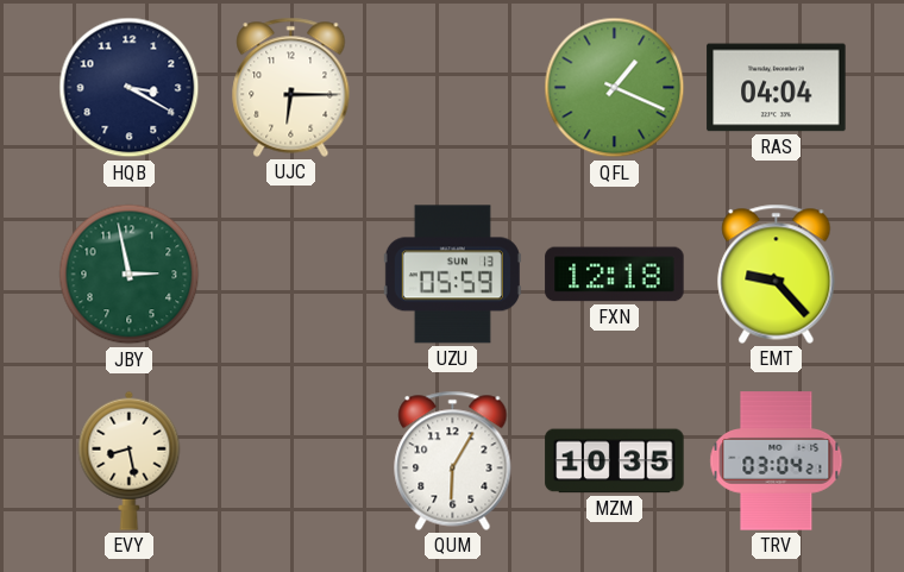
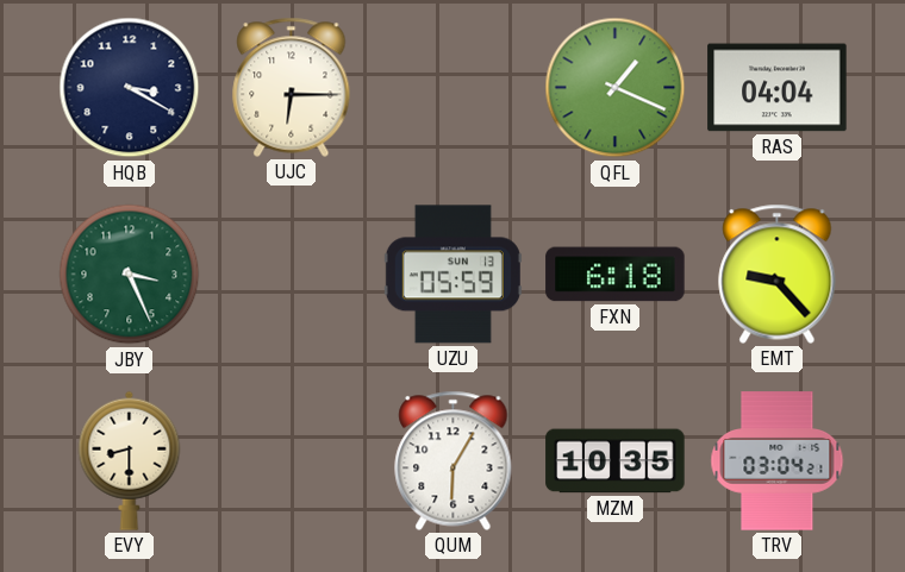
JBY: 2:58 -> 3:26
FXN: 12:18 -> 6:18
EVY: 8:28 -> 8:30
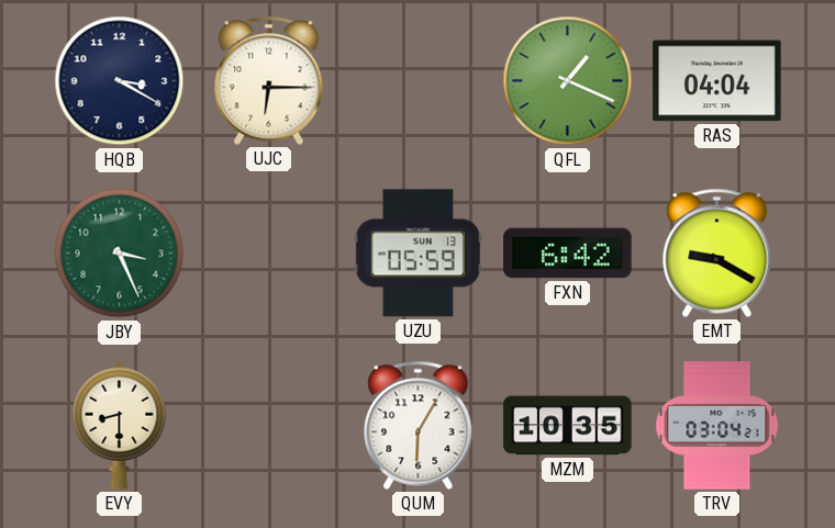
FXN: 6:18 -> 6:42
EMT: 9:23 -> 9:20
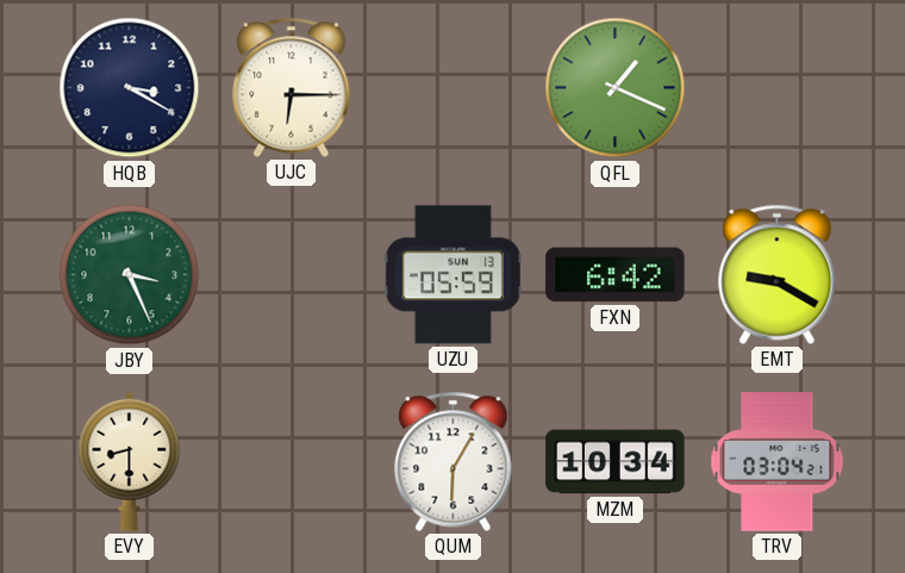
RAS: 04:04 -> none
MZM: 10:35 -> 10:34
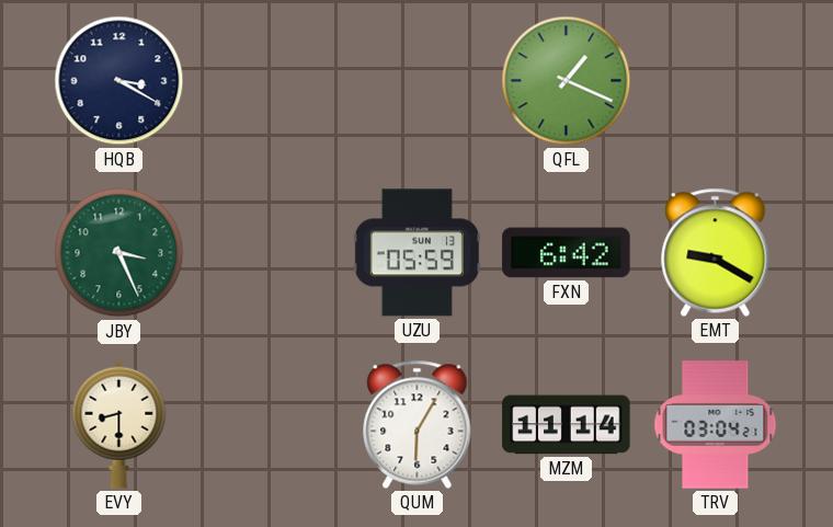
UJC: 6:15 -> none
MZM: 10:34 -> 11:14
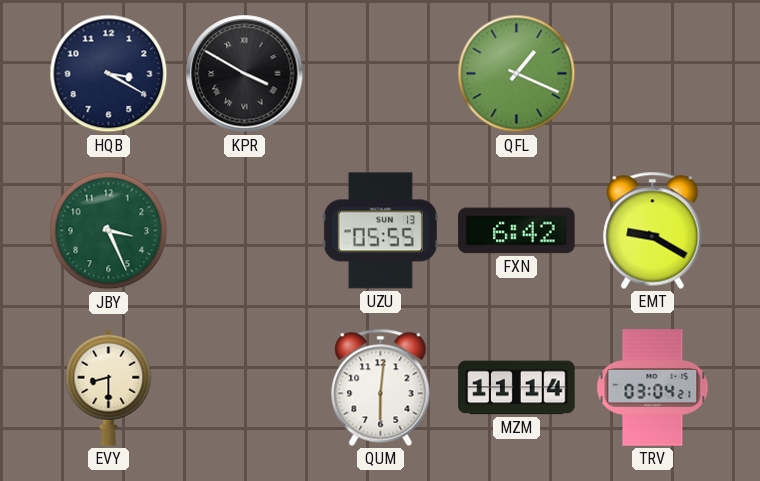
KPR: none -> 3:50
UZU: 05:59 -> 05:55
QUM: 6:05 -> 6:01
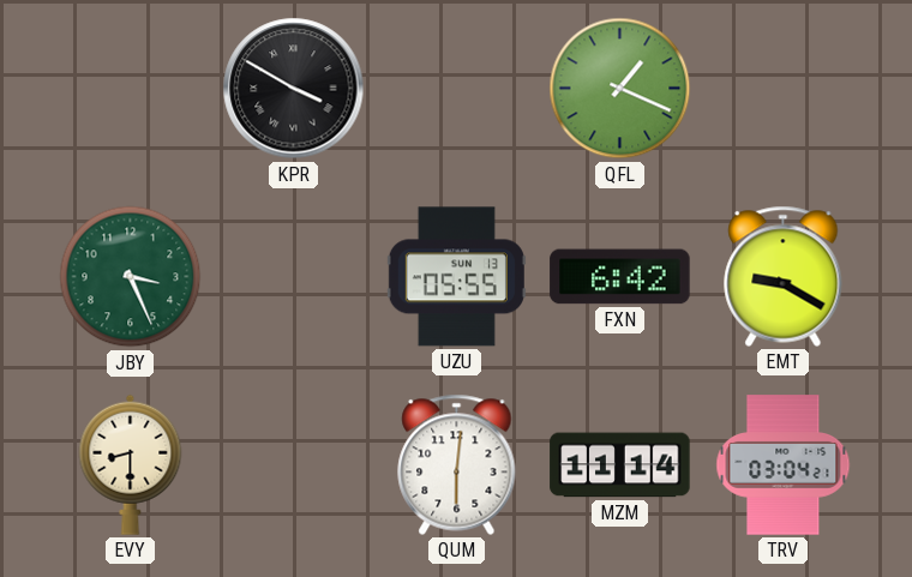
HQB: 3:20 -> none
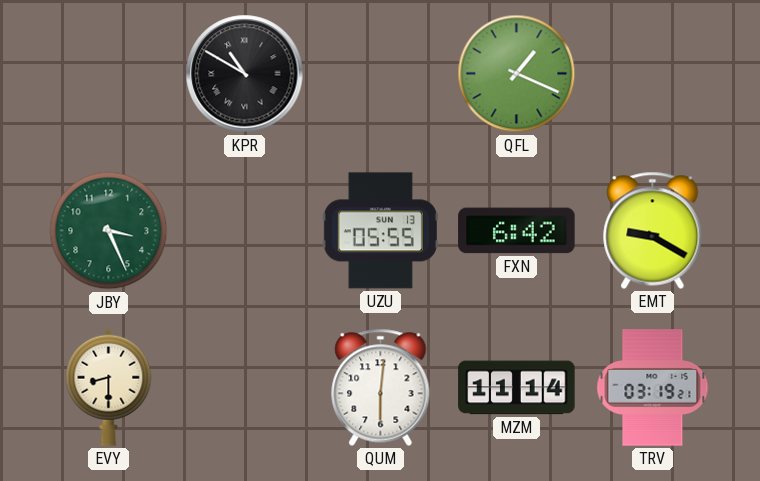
KPR: 3:50 -> 10:50
TRV: 03:04 -> 03:19
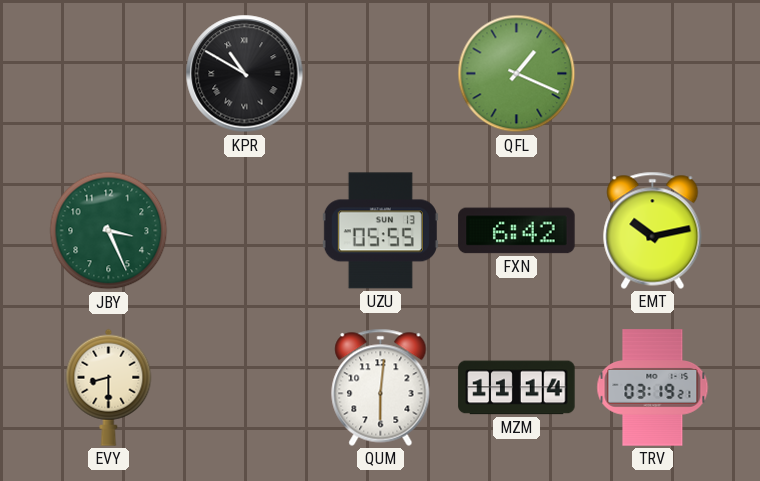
EMT: 9:20 -> 10:13
